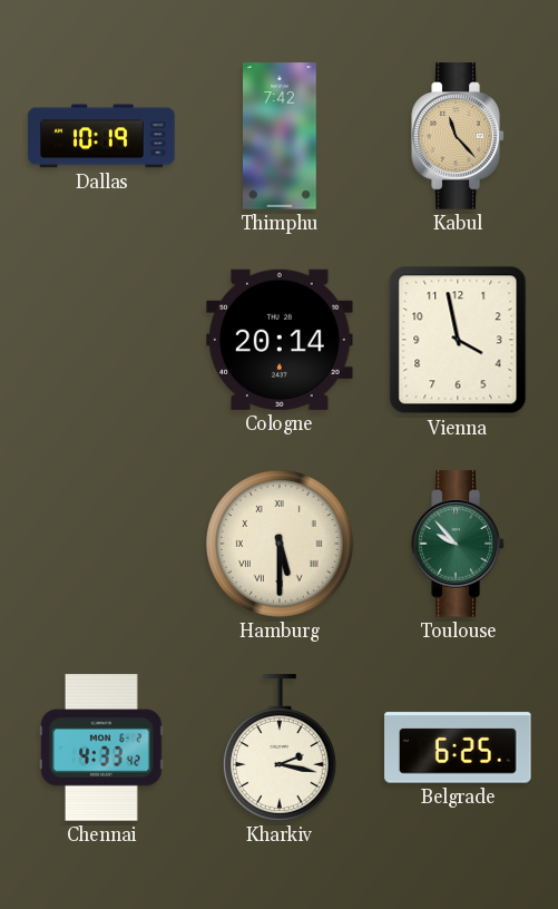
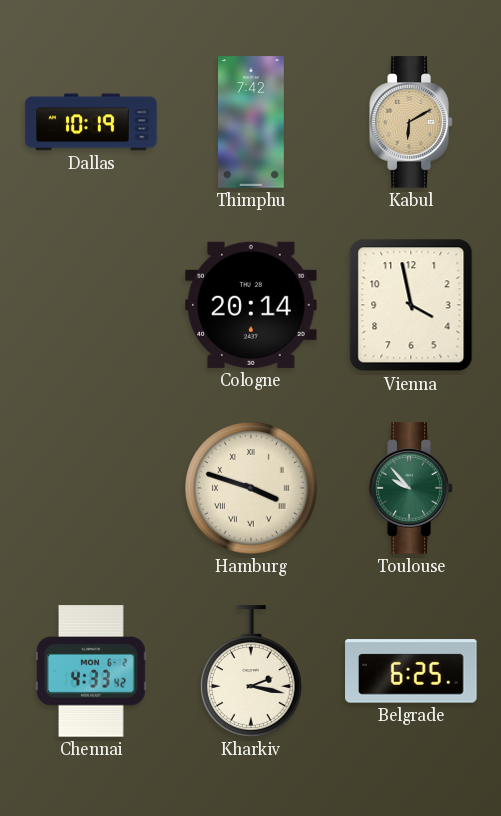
Kabul: 11:23 -> 6:10
Hamburg: 5:30 -> 3:48
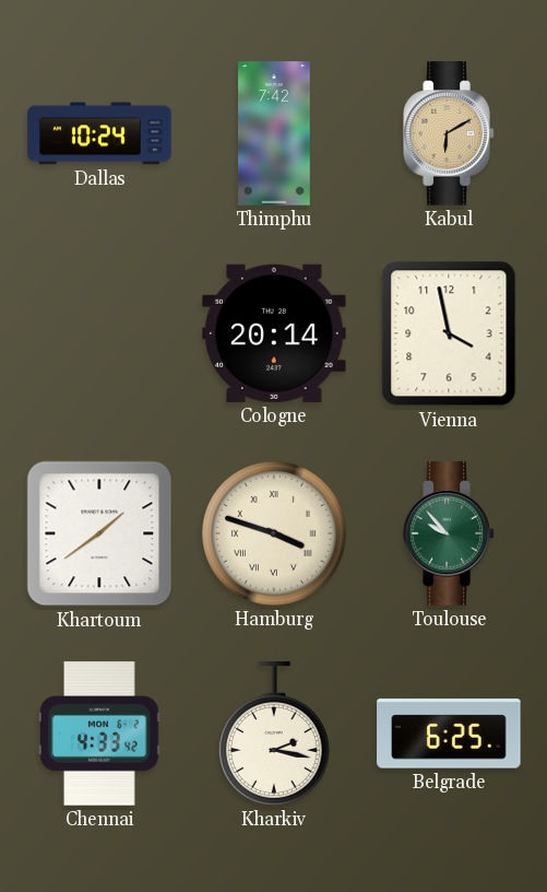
Dallas: 10:19 -> 10:24
Khartoum: none -> 1:39
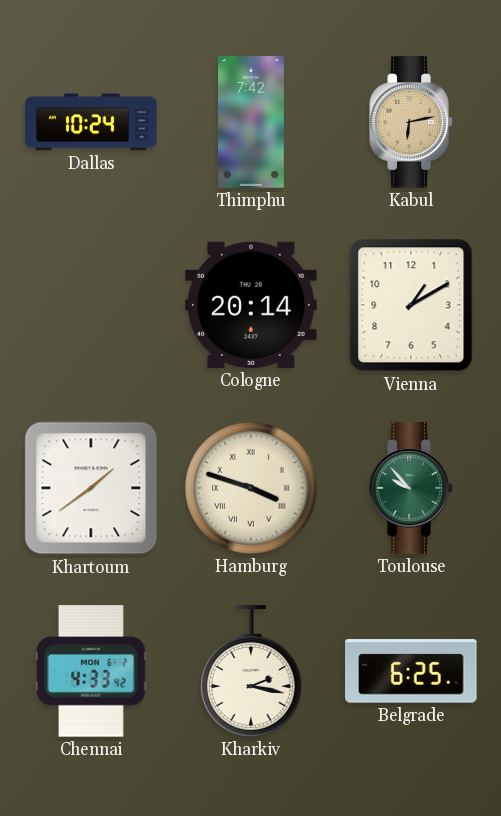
Kabul: 6:10 -> 6:13
Vienna: 3:58 -> 1:10
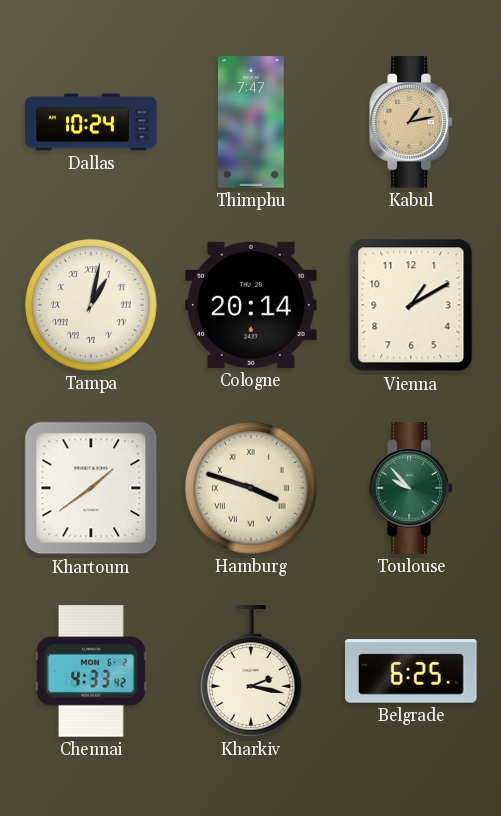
Thimphu: 7:42 -> 7:47
Kabul: 6:13 -> 1:13
Tampa: none -> 1:02
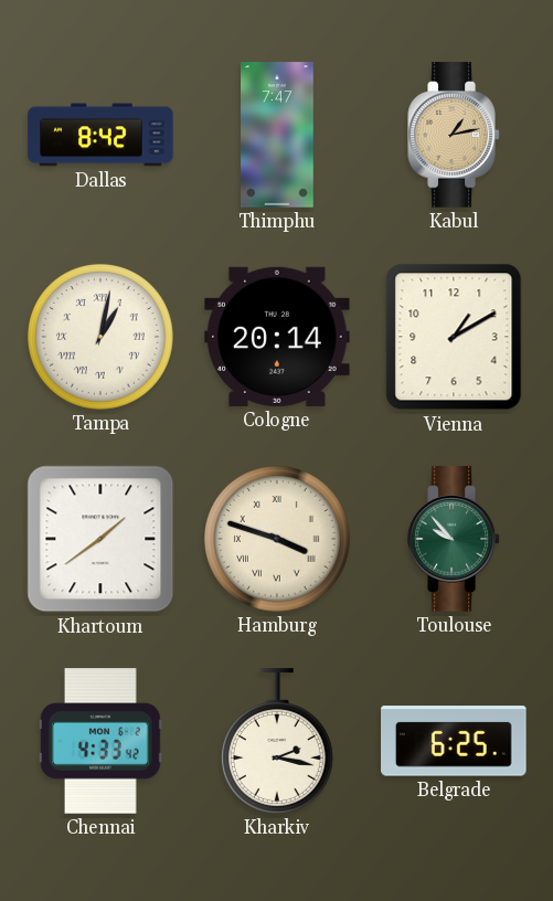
Dallas: 10:24 -> 8:42
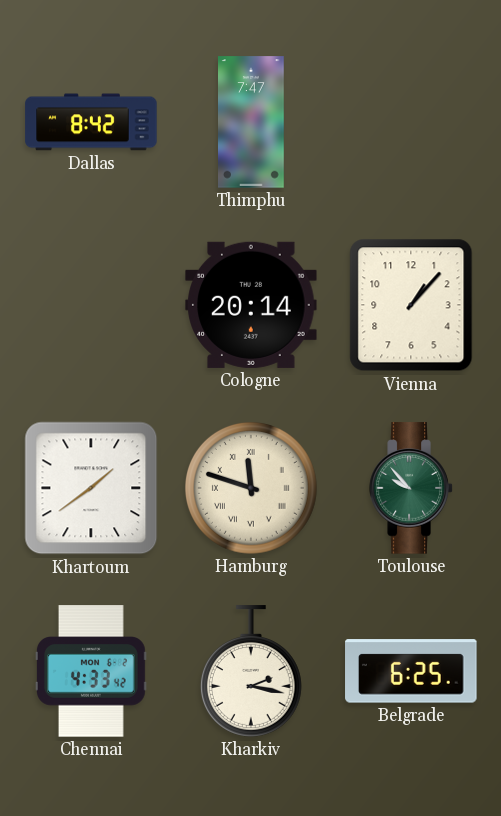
Kabul: 1:13 -> none
Tampa: 1:02 -> none
Vienna: 1:10 -> 1:07
Hamburg: 3:48 -> 11:48
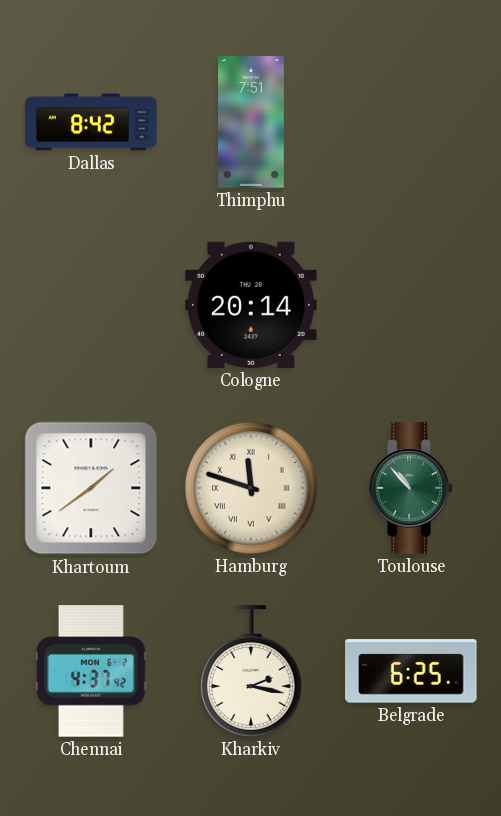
Thimphu: 7:47 -> 7:51
Vienna: 1:07 -> none
Toulouse: 9:53 -> 10:53
Chennai: 4:33 -> 4:37
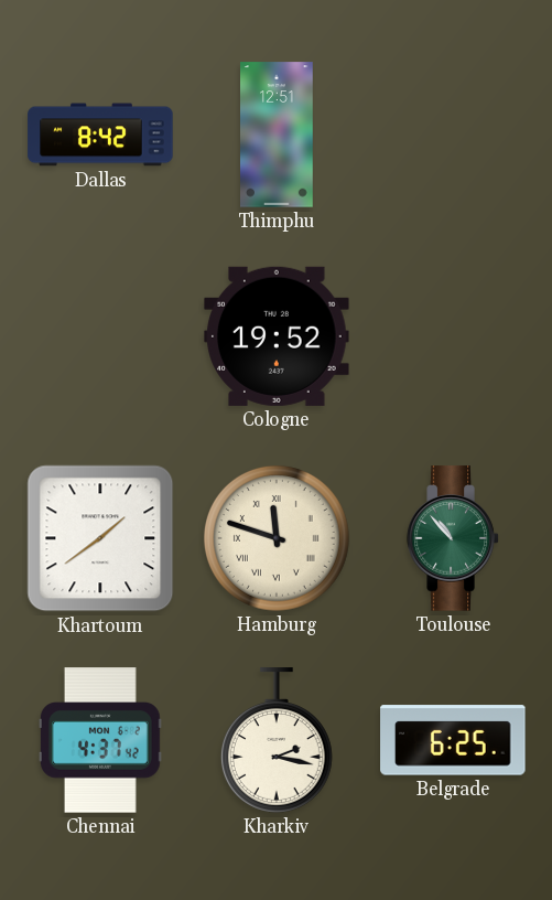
Thimphu: 7:51 -> 12:51
Cologne: 20:14 -> 19:52
